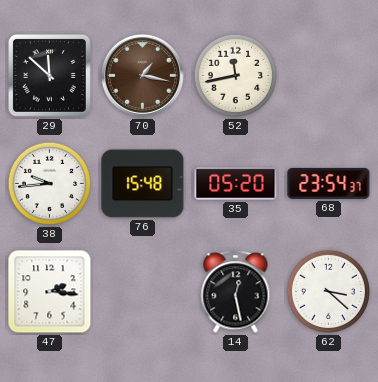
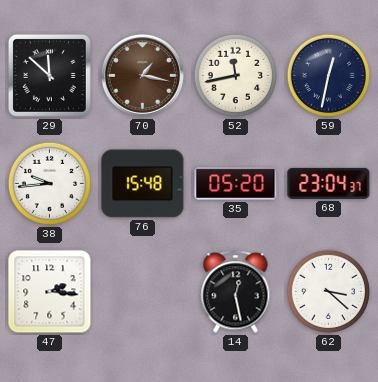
59: none -> 12:32
68: 23:54 -> 23:04
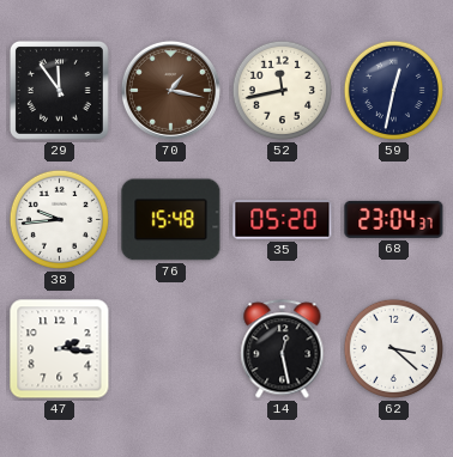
29: 11:52 -> 11:54
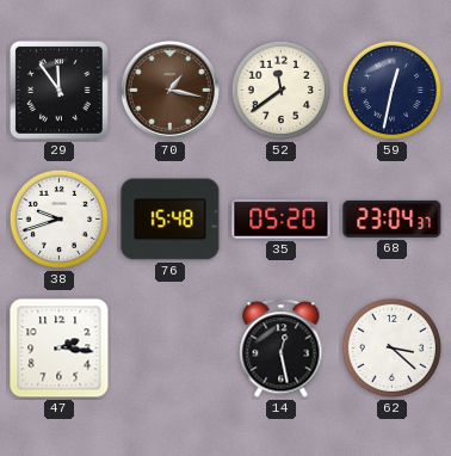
52: 11:43 -> 11:39
38: 9:44 -> 9:42
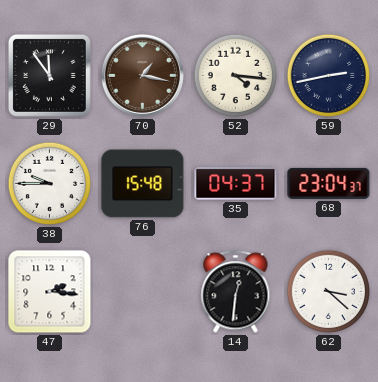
52: 11:39 -> 4:16
59: 12:32 -> 2:43
38: 9:42 -> 9:45
35: 05:20 -> 04:37
14: 12:28 -> 12:31
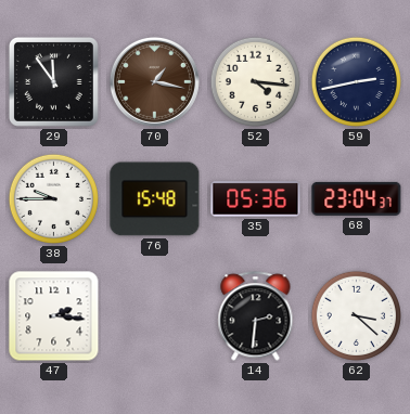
35: 04:37 -> 05:36
14: 12:31 -> 2:31
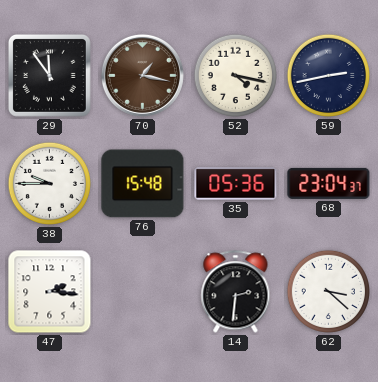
52: 4:16 -> 4:17
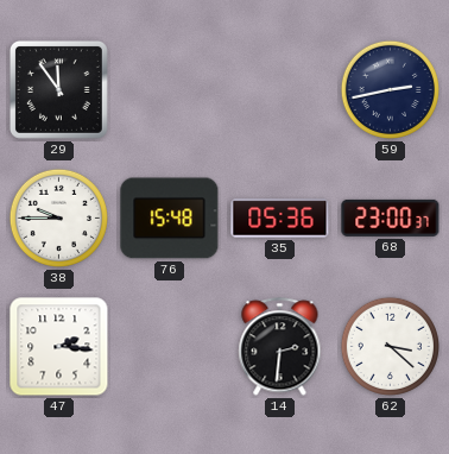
70: 1:17 -> none
52: 4:17 -> none
68: 23:04 -> 23:00
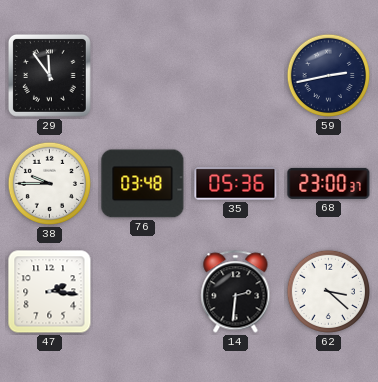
76: 15:48 -> 03:48
